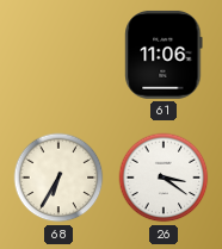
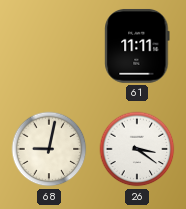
61: 11:06 -> 11:11
68: 6:35 -> 9:02
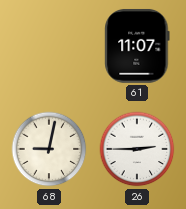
61: 11:11 -> 11:07
26: 3:21 -> 2:45
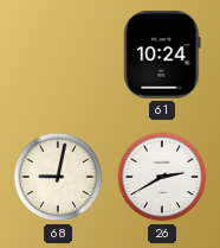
61: 11:07 -> 10:24
26: 2:45 -> 2:40
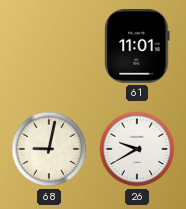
61: 10:24 -> 11:01
26: 2:40 -> 9:40
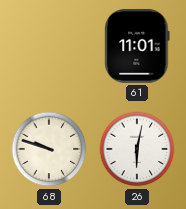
68: 9:02 -> 9:48
26: 9:40 -> 6:02
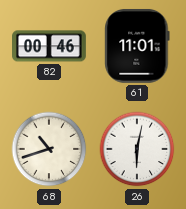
82: none -> 00:46
68: 9:48 -> 10:42
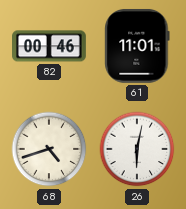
68: 10:42 -> 4:42
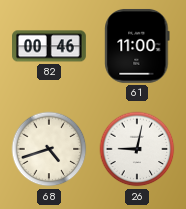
61: 11:01 -> 11:00
26: 6:02 -> 9:02
